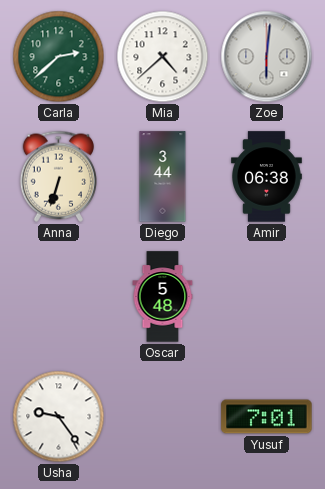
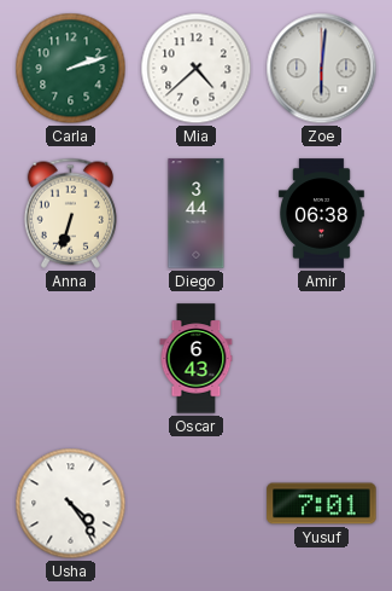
Carla: 2:38 -> 2:12
Oscar: 5:48 -> 6:43
Usha: 9:24 -> 4:24
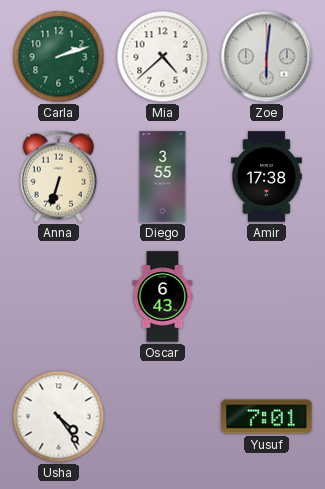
Diego: 3:44 -> 3:55
Amir: 06:38 -> 17:38
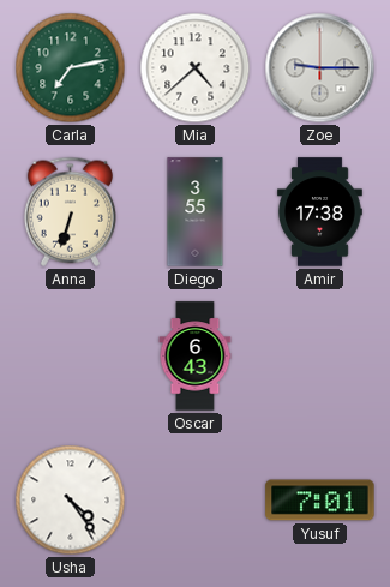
Carla: 2:12 -> 7:13
Zoe: 6:01 -> 9:15
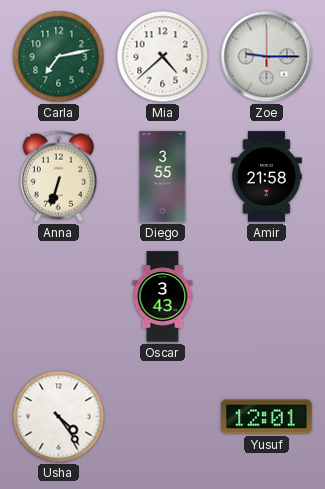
Amir: 17:38 -> 21:58
Oscar: 6:43 -> 3:43
Yusuf: 7:01 -> 12:01
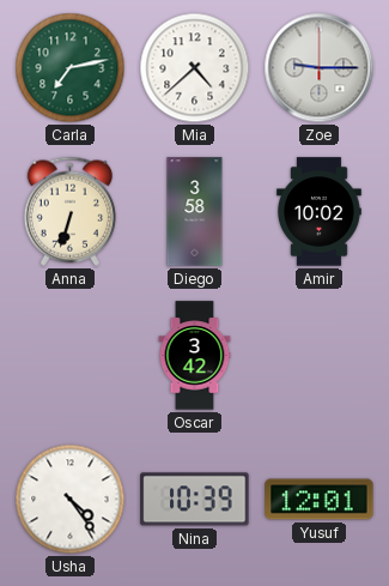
Diego: 3:55 -> 3:58
Amir: 21:58 -> 10:02
Oscar: 3:43 -> 3:42
Nina: none -> 10:39
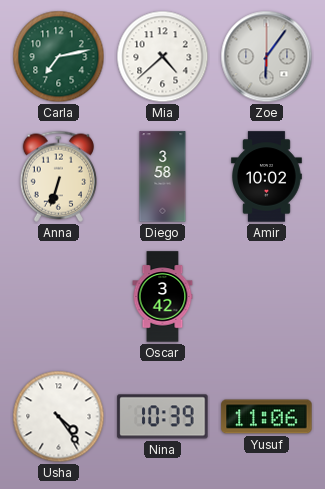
Zoe: 9:15 -> 6:06
Yusuf: 12:01 -> 11:06
